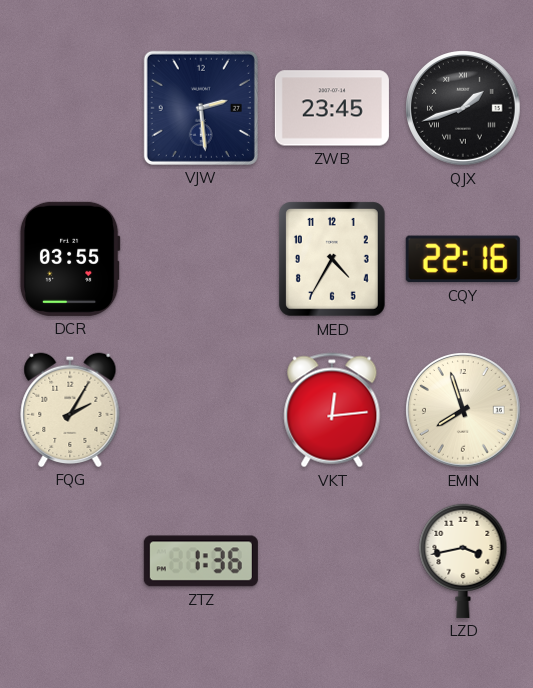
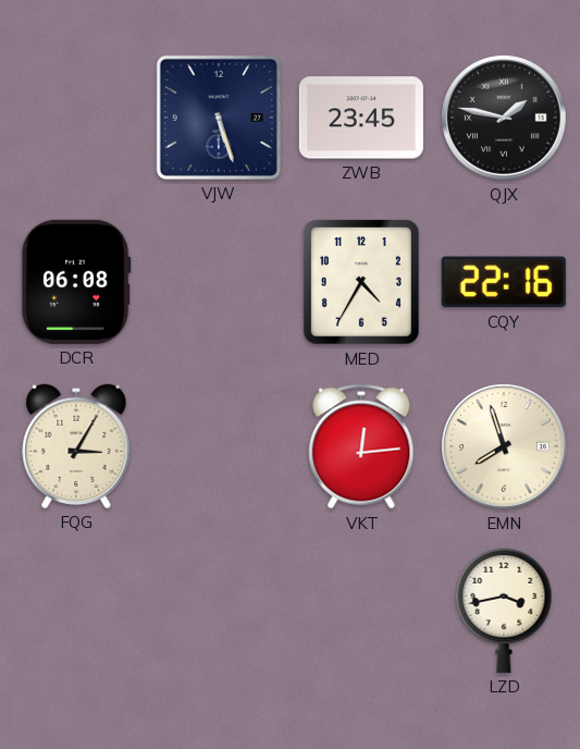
VJW: 2:29 -> 5:27
QJX: 1:42 -> 1:47
DCR: 03:55 -> 06:08
FQG: 2:05 -> 3:05
ZTZ: 1:36 -> none
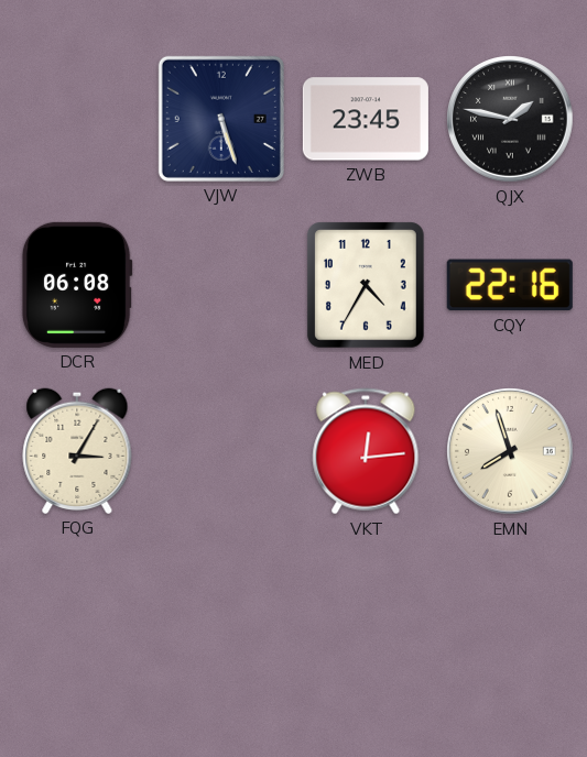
LZD: 3:43 -> none
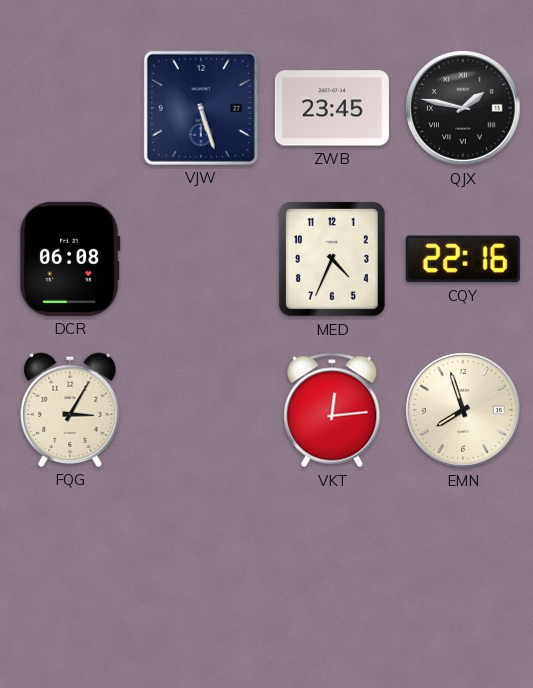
MED: 4:35 -> 4:34
